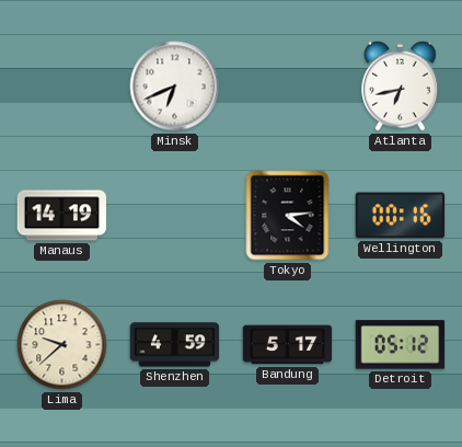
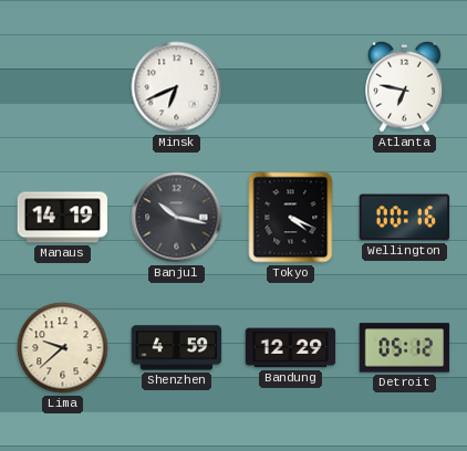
Atlanta: 6:43 -> 6:47
Banjul: none -> 10:17
Tokyo: 4:14 -> 4:19
Bandung: 5:17 -> 12:29
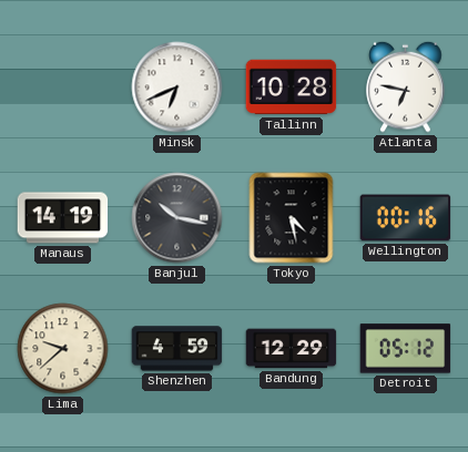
Tallinn: none -> 10:28
Tokyo: 4:19 -> 4:28
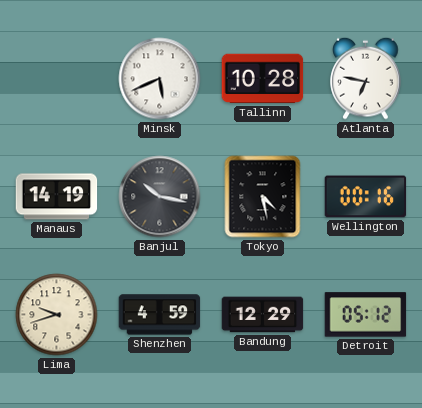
Minsk: 6:41 -> 5:41
Lima: 9:38 -> 9:42
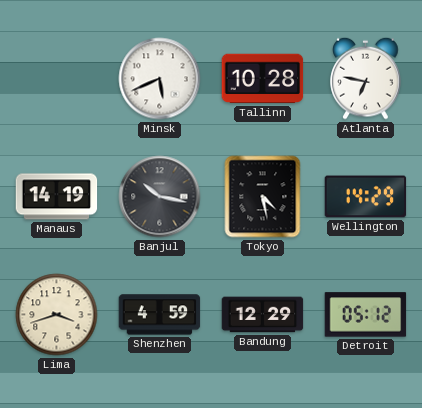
Wellington: 00:16 -> 14:29
Lima: 9:42 -> 3:42
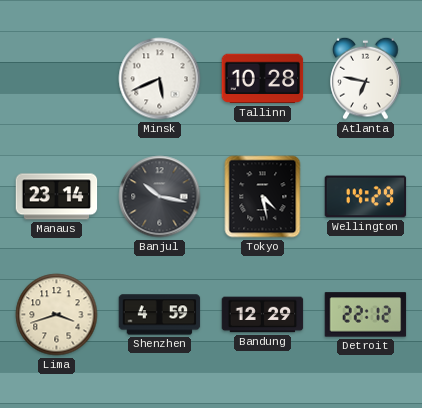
Manaus: 14:19 -> 23:14
Detroit: 05:12 -> 22:12
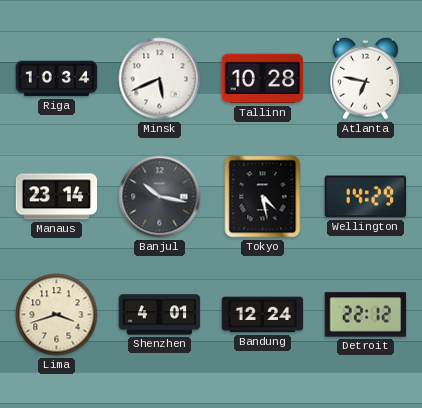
Riga: none -> 10:34
Shenzhen: 4:59 -> 4:01
Bandung: 12:29 -> 12:24
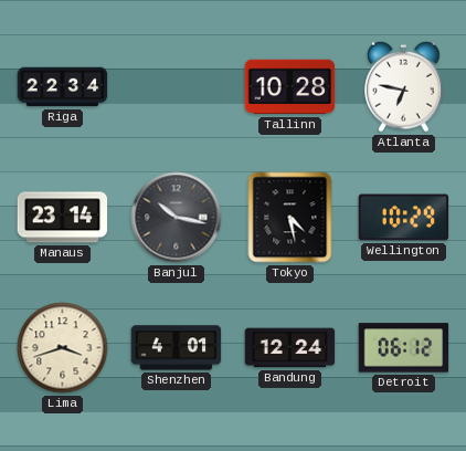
Riga: 10:34 -> 22:34
Minsk: 5:41 -> none
Wellington: 14:29 -> 10:29
Detroit: 22:12 -> 06:12
